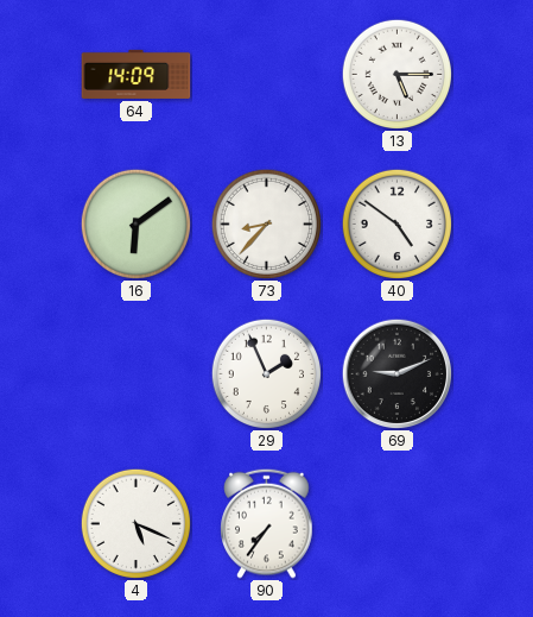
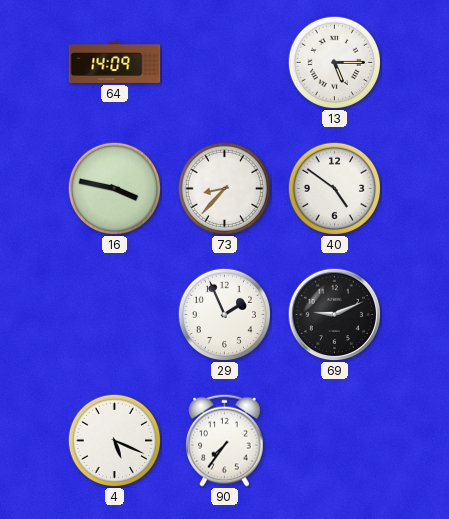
16: 6:09 -> 3:47
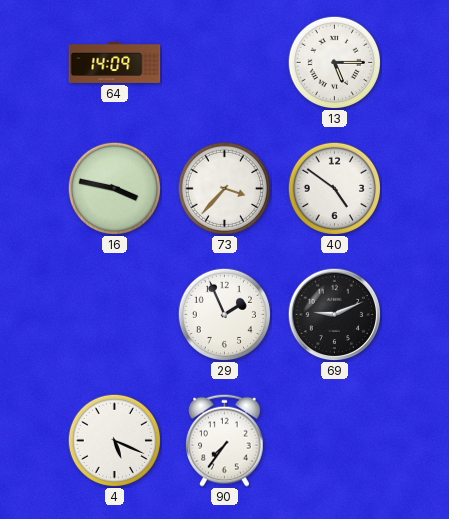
73: 8:37 -> 3:37
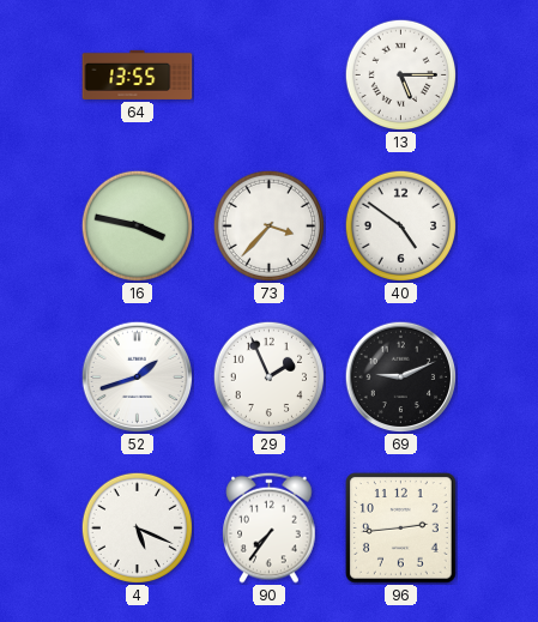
64: 14:09 -> 13:55
52: none -> 1:42
96: none -> 2:44
